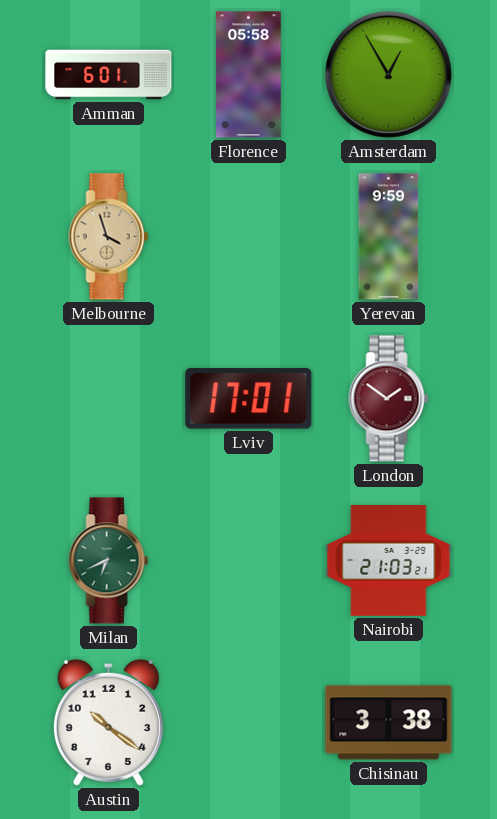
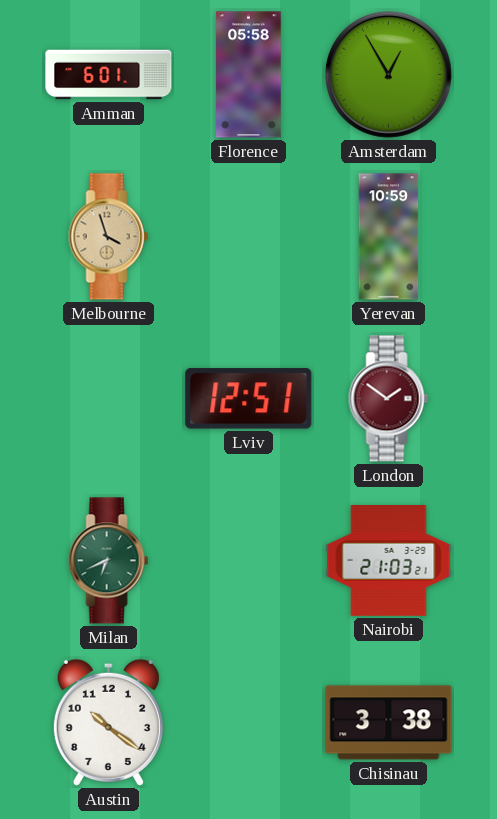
Yerevan: 9:59 -> 10:59
Lviv: 17:01 -> 12:51
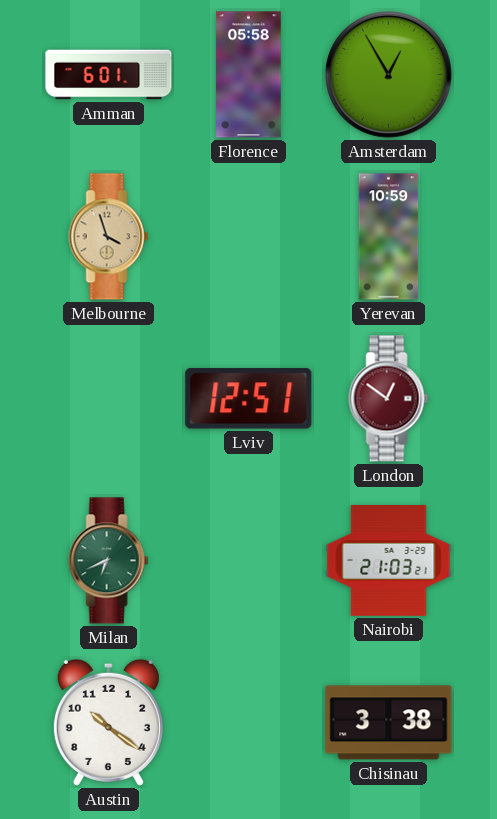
London: 1:51 -> 12:51
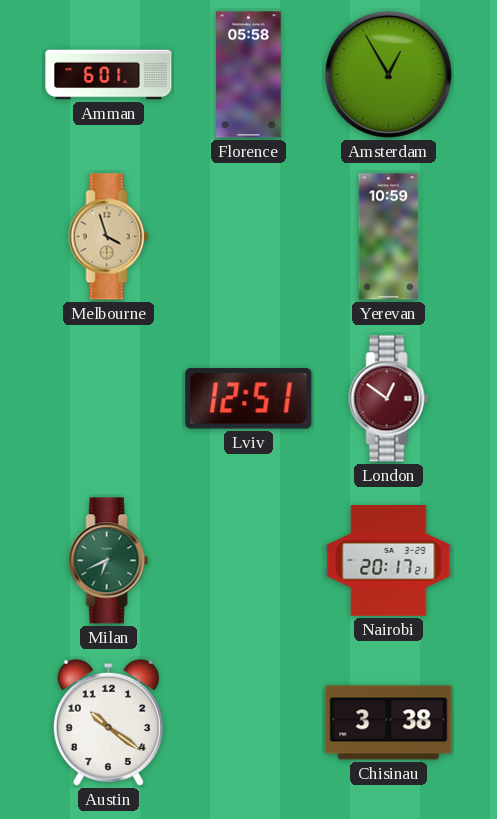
Nairobi: 21:03 -> 20:17
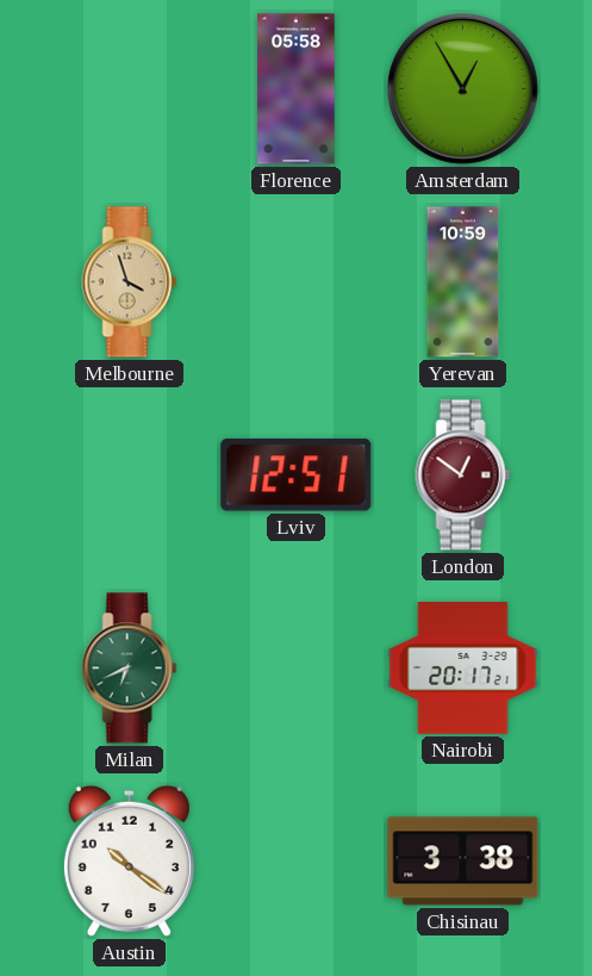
Amman: 6:01 -> none
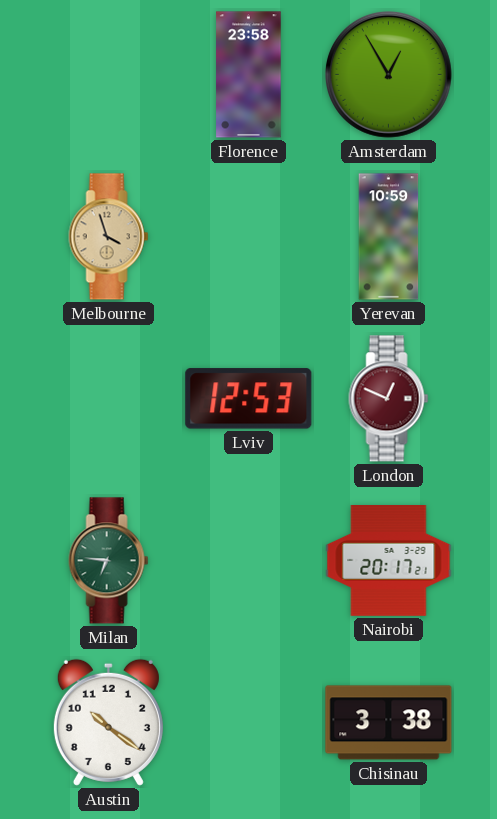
Florence: 05:58 -> 23:58
Lviv: 12:51 -> 12:53
London: 12:51 -> 12:49
Milan: 6:41 -> 6:46
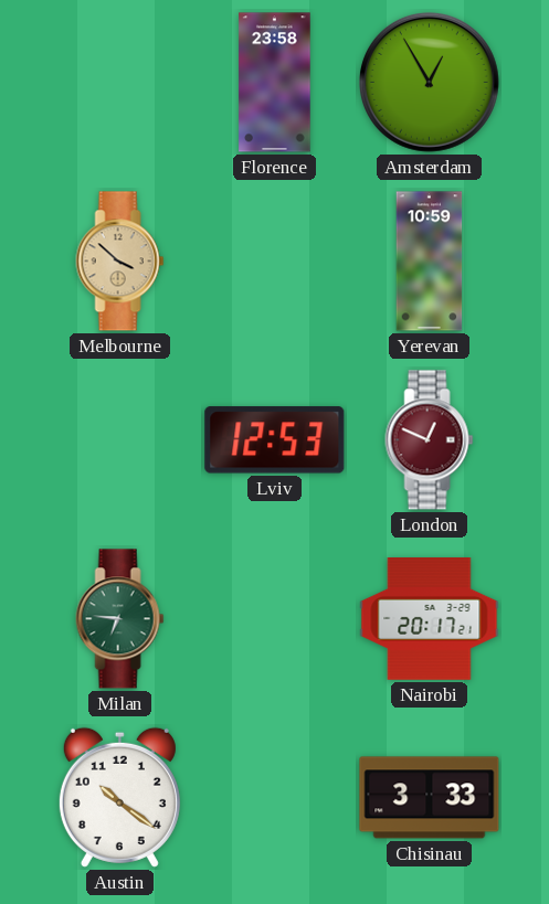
Melbourne: 3:57 -> 3:52
Chisinau: 3:38 -> 3:33
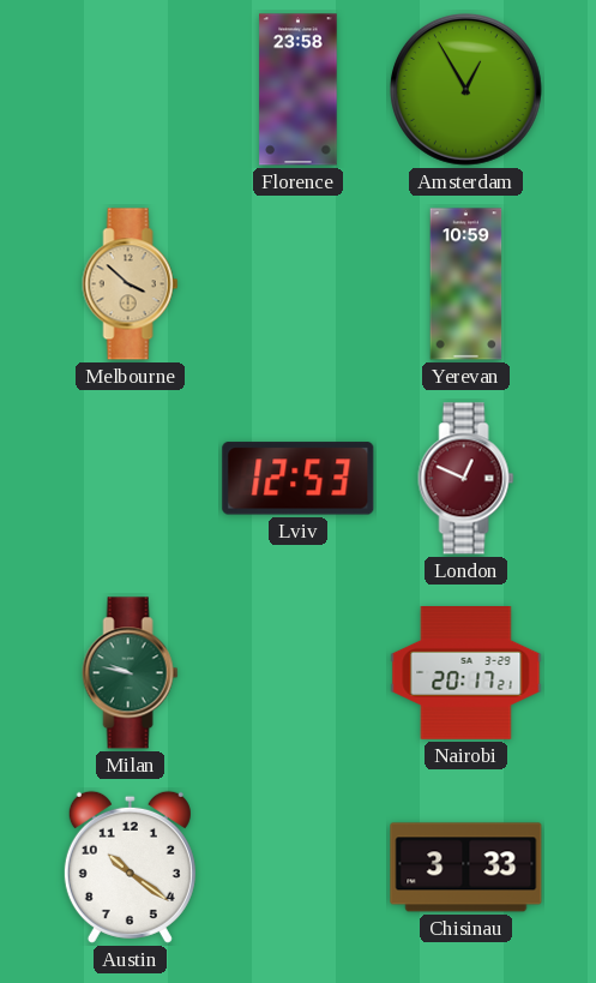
Milan: 6:46 -> 9:47
